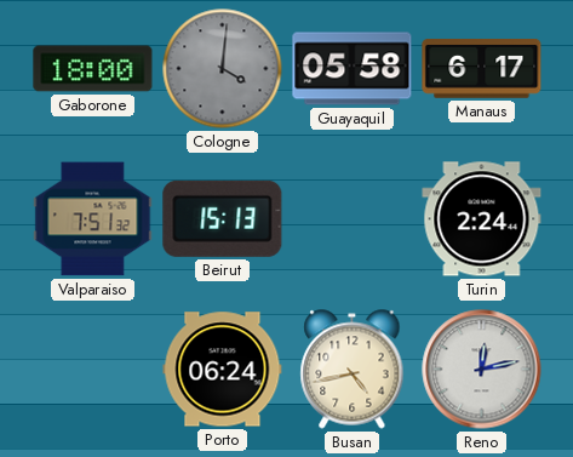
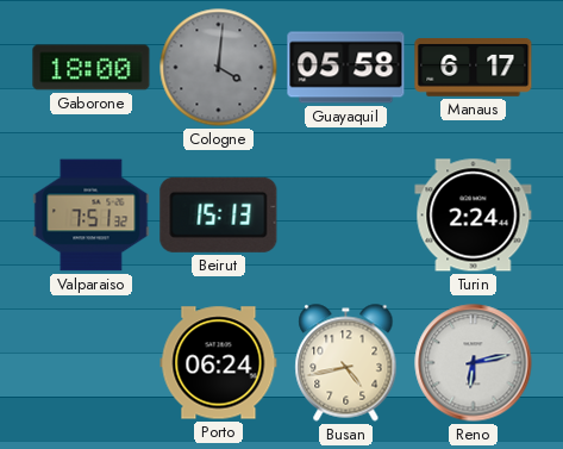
Reno: 12:13 -> 6:13
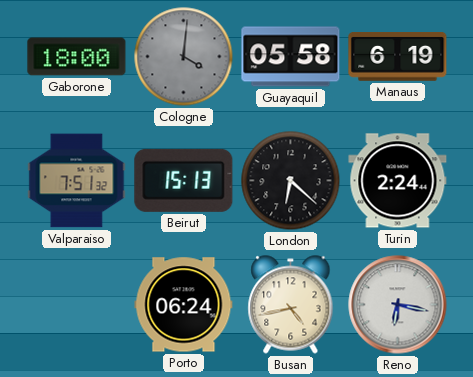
Manaus: 6:17 -> 6:19
London: none -> 6:22
Reno: 6:13 -> 6:17
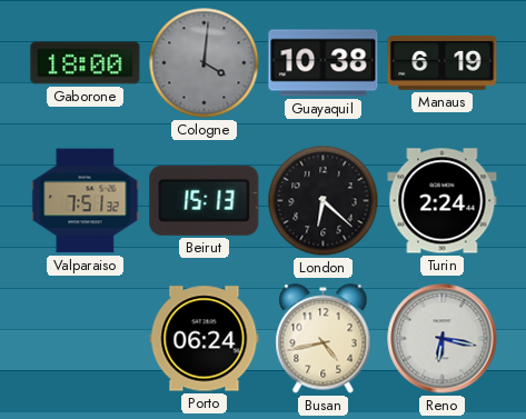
Guayaquil: 05:58 -> 10:38
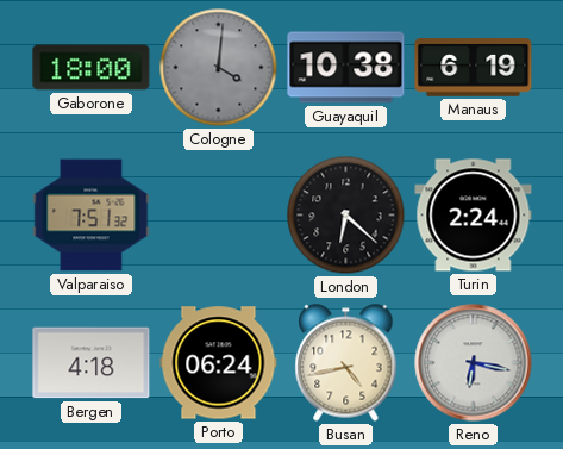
Beirut: 15:13 -> none
Bergen: none -> 4:18
